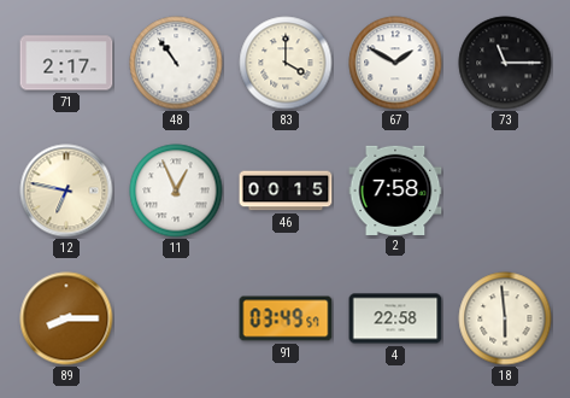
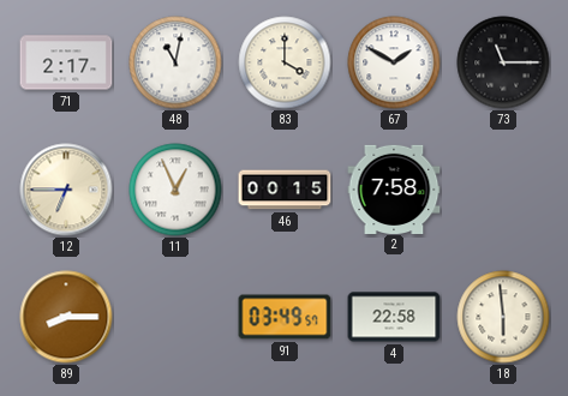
48: 10:54 -> 11:02
12: 6:47 -> 6:45
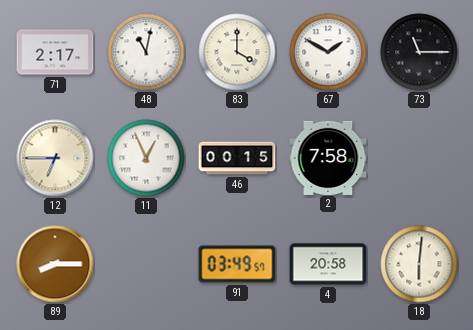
4: 22:58 -> 20:58
18: 5:59 -> 6:01
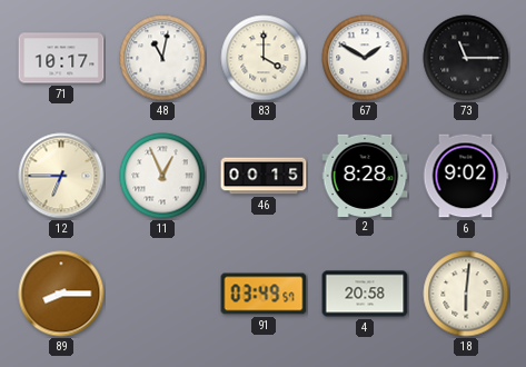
71: 2:17 -> 10:17
2: 7:58 -> 8:28
6: none -> 9:02
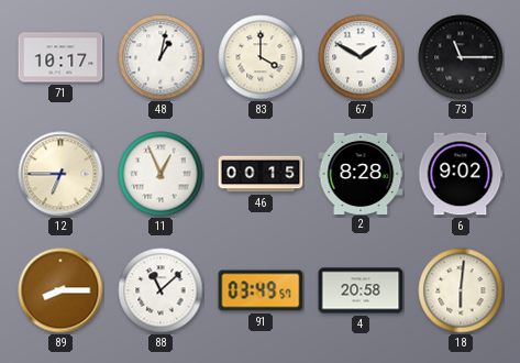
48: 11:02 -> 1:02
88: none -> 11:08
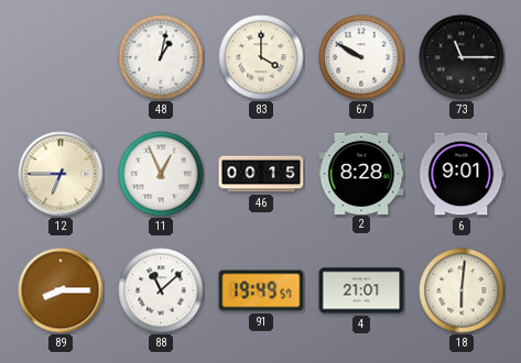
71: 10:17 -> none
67: 1:50 -> 9:50
6: 9:02 -> 9:01
91: 03:49 -> 19:49
4: 20:58 -> 21:01
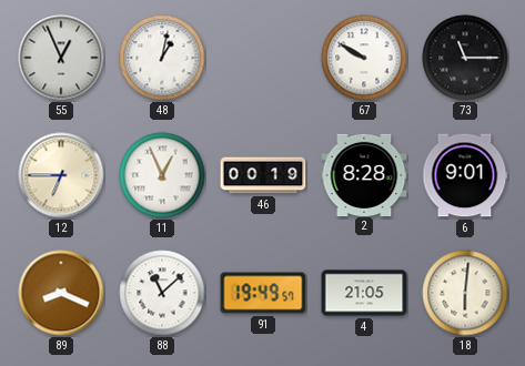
55: none -> 12:56
83: 4:00 -> none
46: 00:15 -> 00:19
89: 8:15 -> 8:19
4: 21:01 -> 21:05
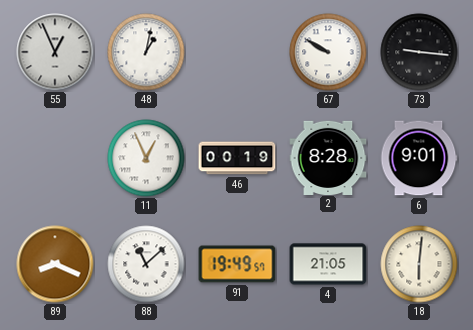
73: 11:15 -> 9:16
12: 6:45 -> none
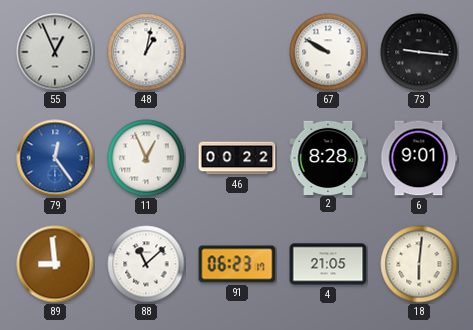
79: none -> 12:24
46: 00:19 -> 00:22
89: 8:19 -> 8:59
91: 19:49 -> 06:23
